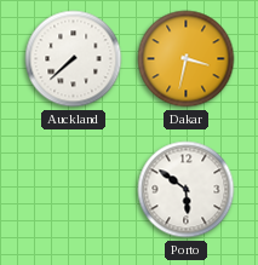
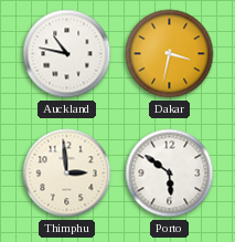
Auckland: 7:38 -> 10:47
Thimphu: none -> 2:59
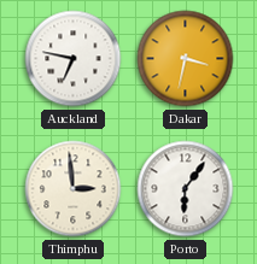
Auckland: 10:47 -> 6:47
Porto: 5:51 -> 6:06
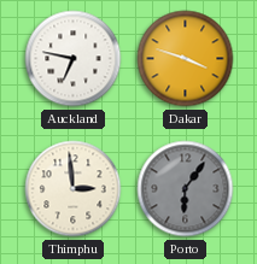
Dakar: 3:32 -> 3:48
Porto dial: white -> grey
